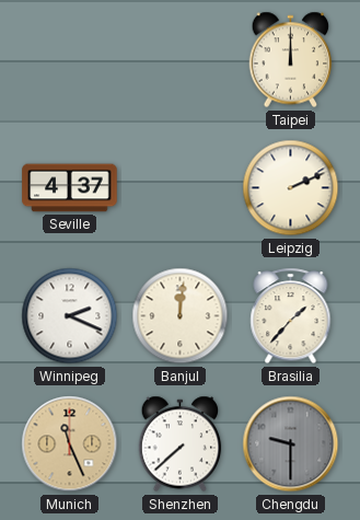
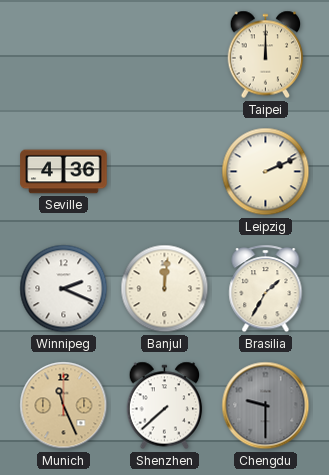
Seville: 4:37 -> 4:36
Brasilia: 1:37 -> 1:35
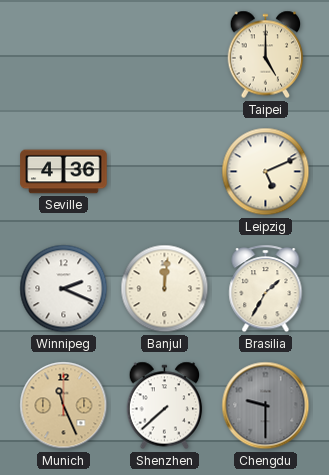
Taipei: 12:00 -> 5:00
Leipzig: 2:11 -> 5:11
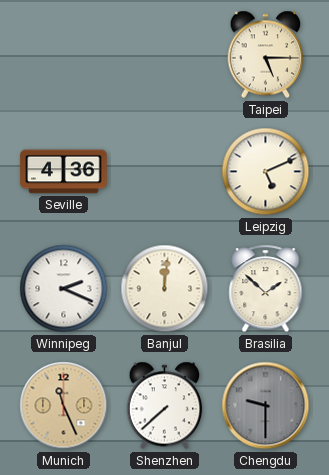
Taipei: 5:00 -> 5:15
Brasilia: 1:35 -> 1:52
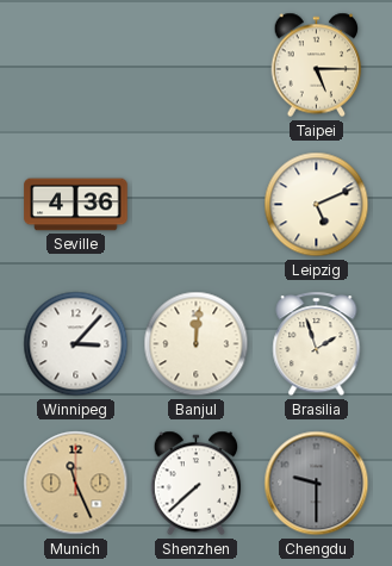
Winnipeg: 2:19 -> 3:07
Brasilia: 1:52 -> 1:57
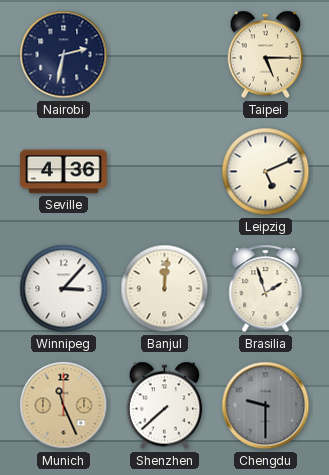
Nairobi: none -> 2:32
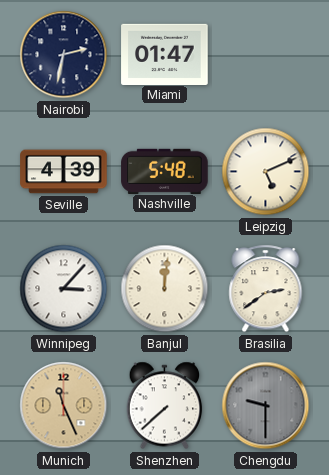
Miami: none -> 01:47
Taipei: 5:15 -> none
Seville: 4:36 -> 4:39
Nashville: none -> 5:48
Brasilia: 1:57 -> 2:39
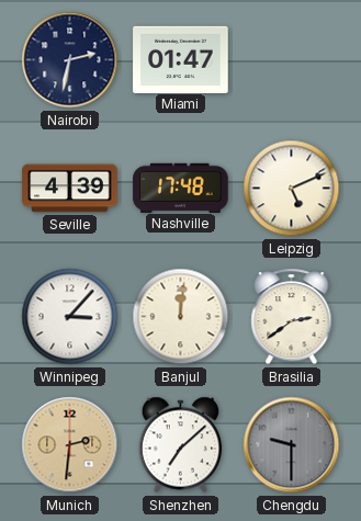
Nashville: 5:48 -> 17:48
Munich: 11:26 -> 2:31
Shenzhen: 7:38 -> 7:08
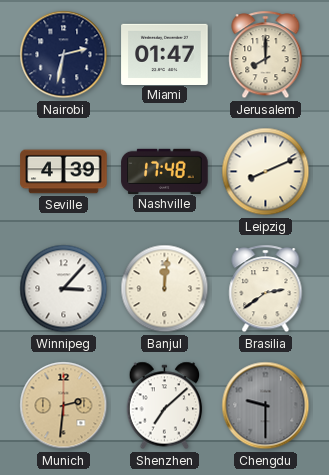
Jerusalem: none -> 8:00
Leipzig: 5:11 -> 8:11
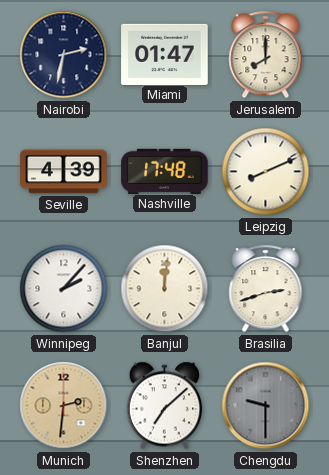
Winnipeg: 3:07 -> 2:07
Brasilia: 2:39 -> 2:42
